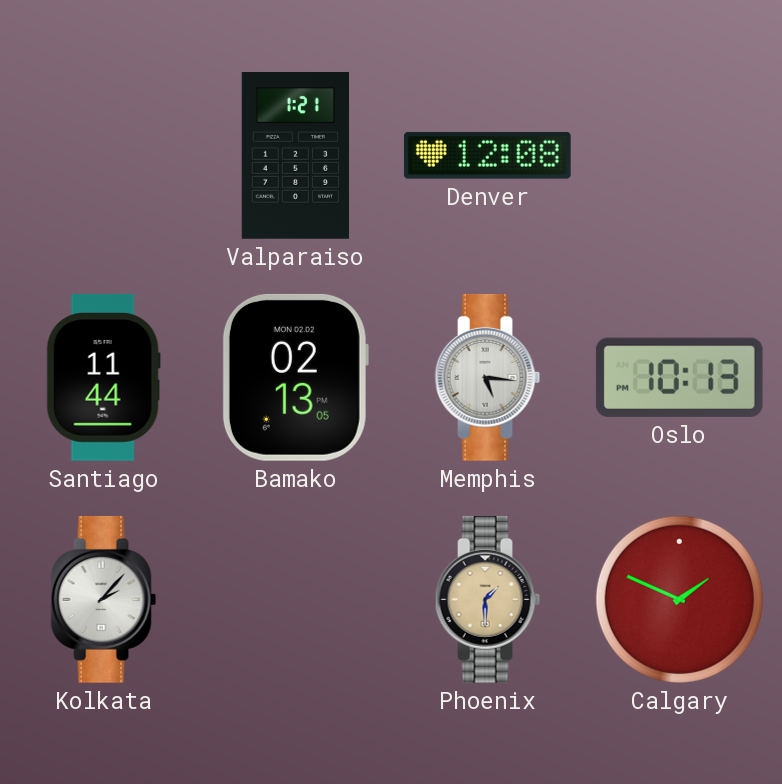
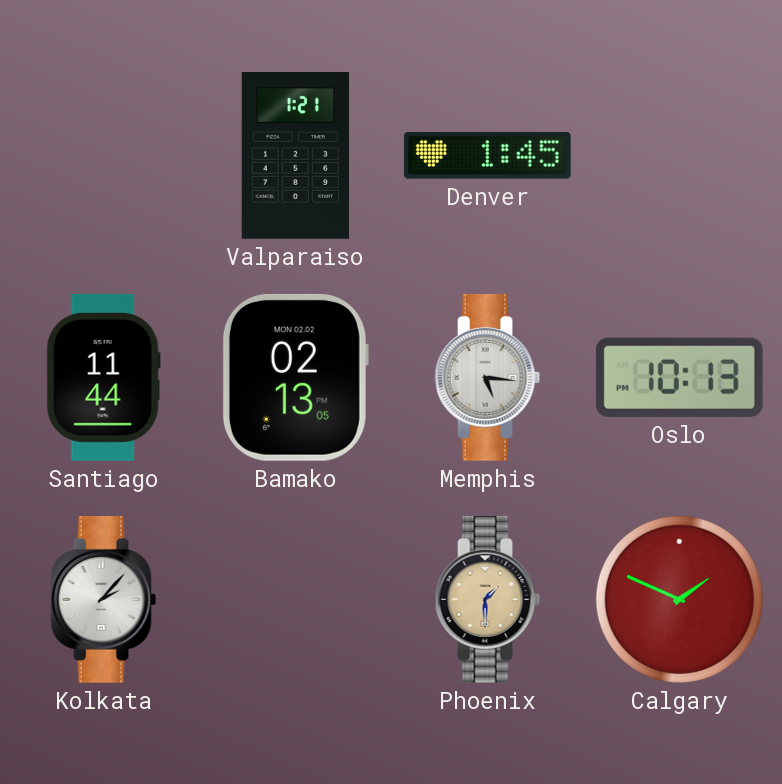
Denver: 12:08 -> 1:45
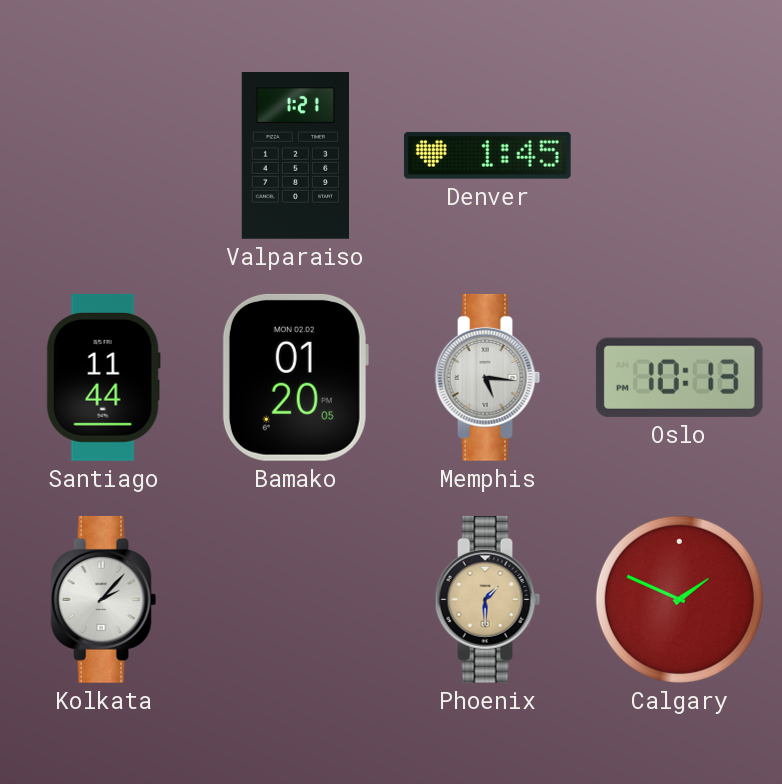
Bamako: 02:13 -> 01:20
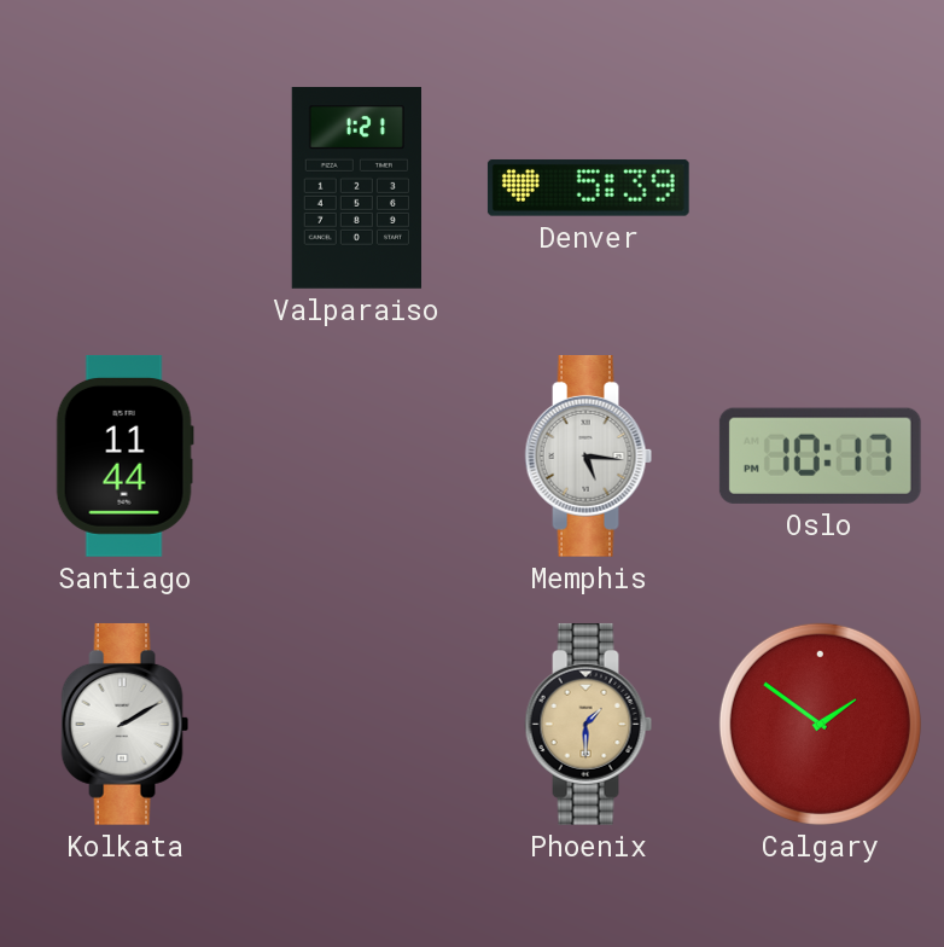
Denver: 1:45 -> 5:39
Bamako: 01:20 -> none
Oslo: 10:13 -> 10:17
Kolkata: 2:07 -> 2:10
Calgary: 1:49 -> 1:51
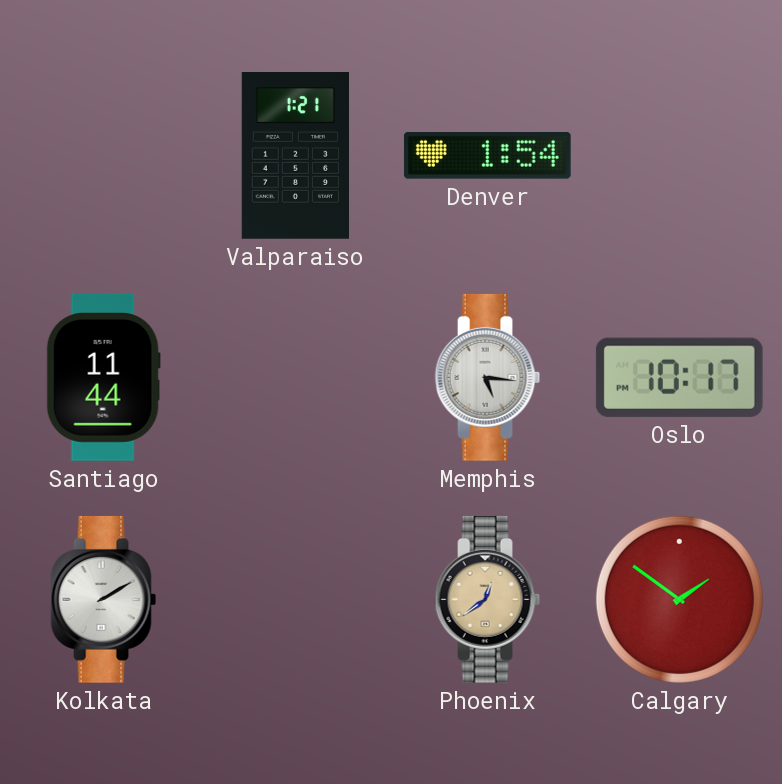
Denver: 5:39 -> 1:54
Phoenix: 1:30 -> 12:39
